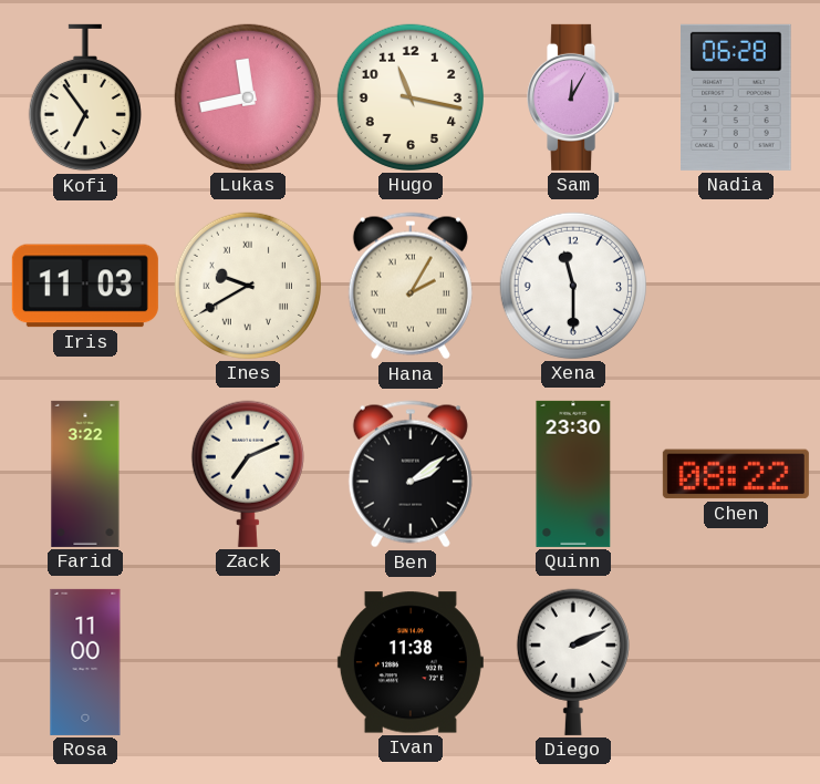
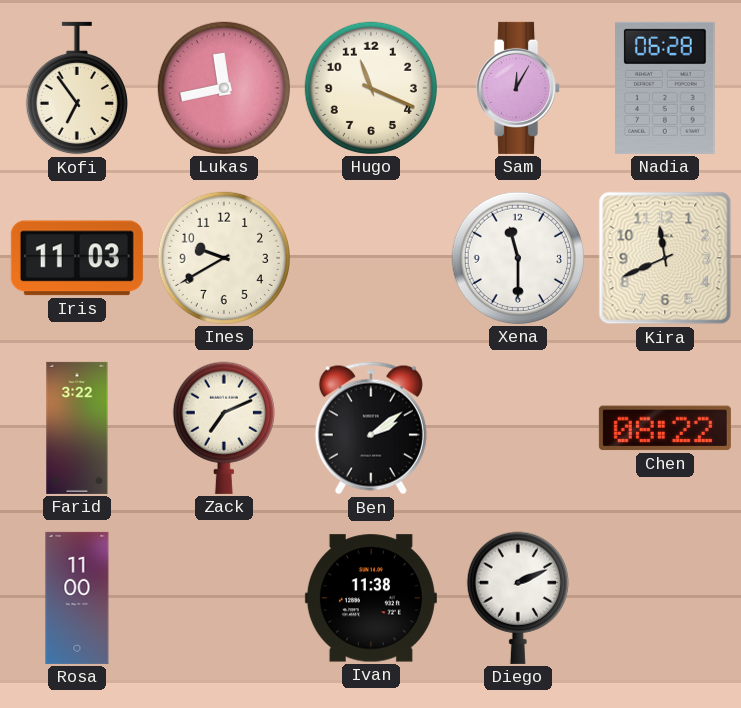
Hugo: 11:17 -> 11:19
Ines numerals: Roman -> Arabic
Hana: 2:05 -> none
Kira: none -> 11:41
Quinn: 23:30 -> none
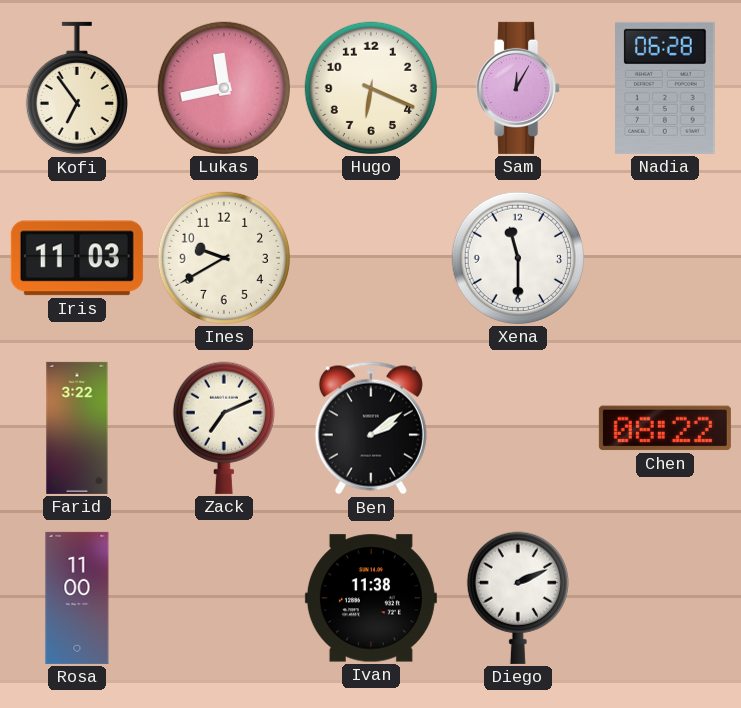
Hugo: 11:19 -> 6:19
Kira: 11:41 -> none
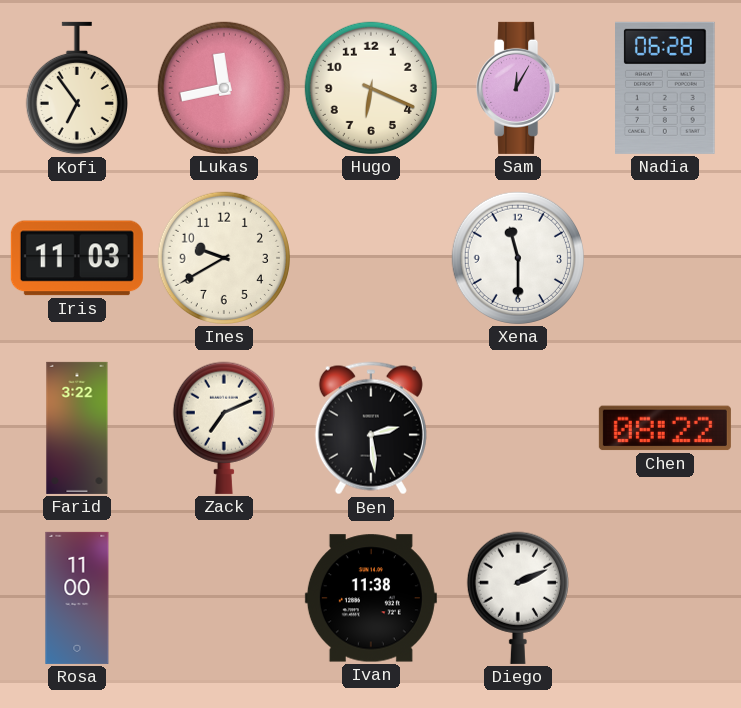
Ben: 2:09 -> 2:29
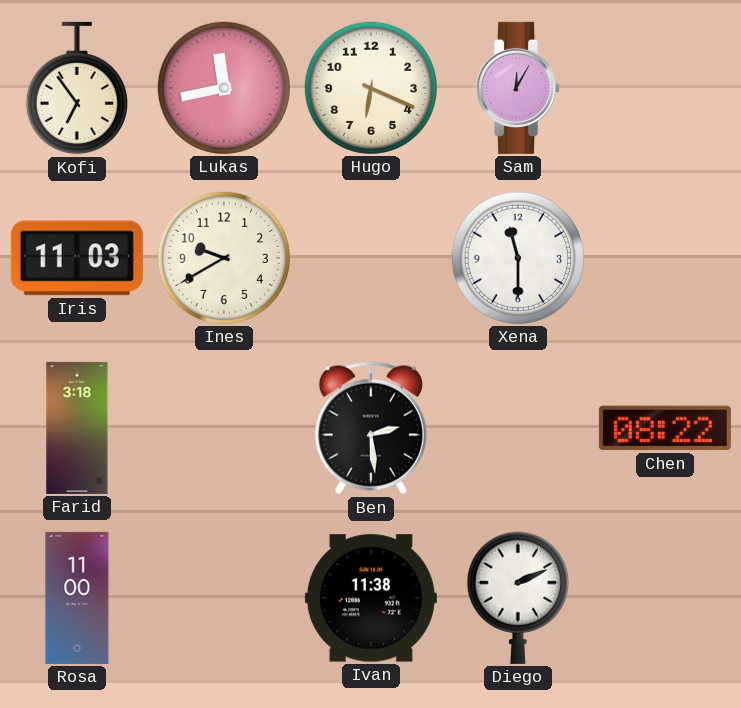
Nadia: 06:28 -> none
Farid: 3:22 -> 3:18
Zack: 7:11 -> none
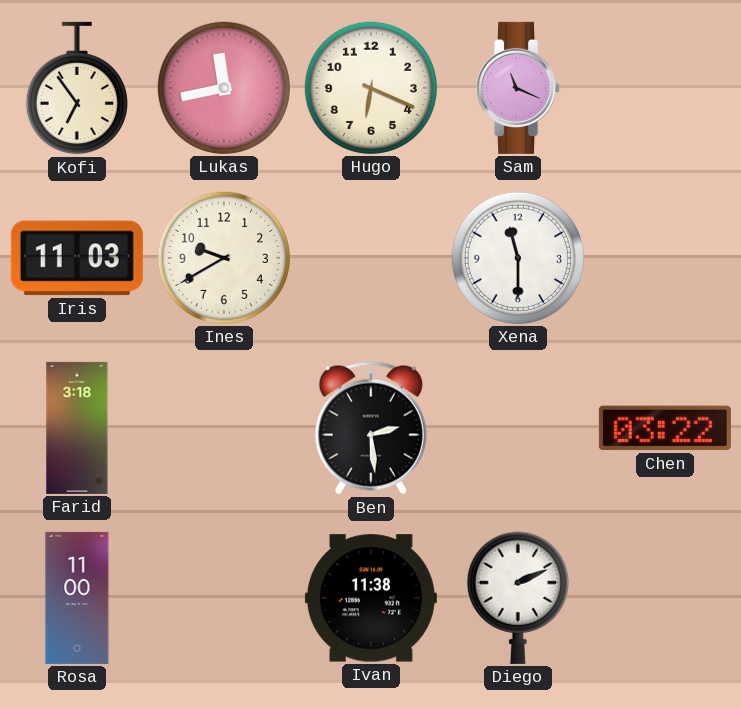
Sam: 12:05 -> 11:19
Chen: 08:22 -> 03:22
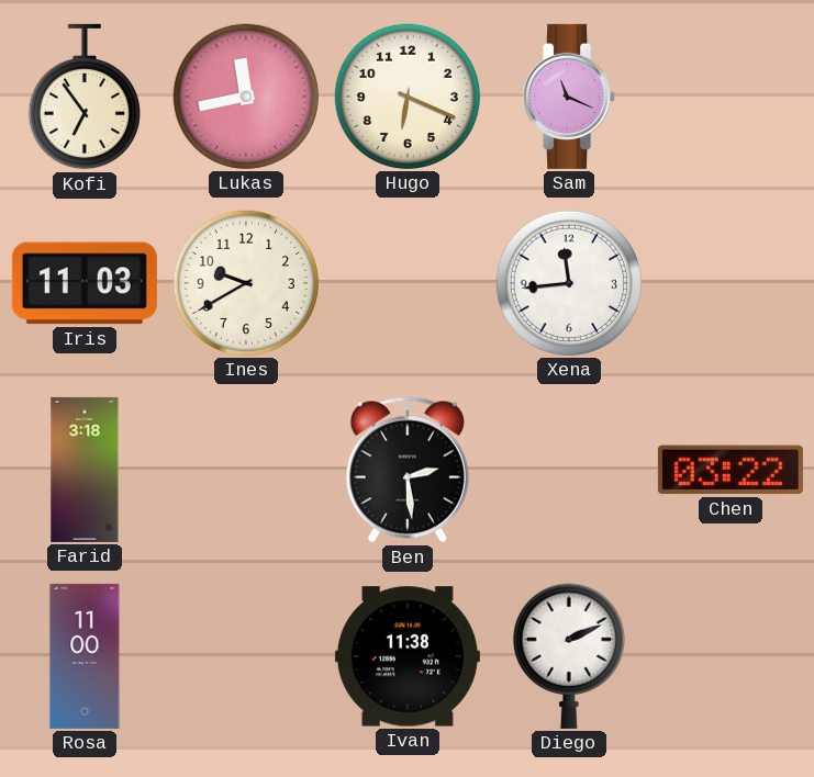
Xena: 11:30 -> 11:44
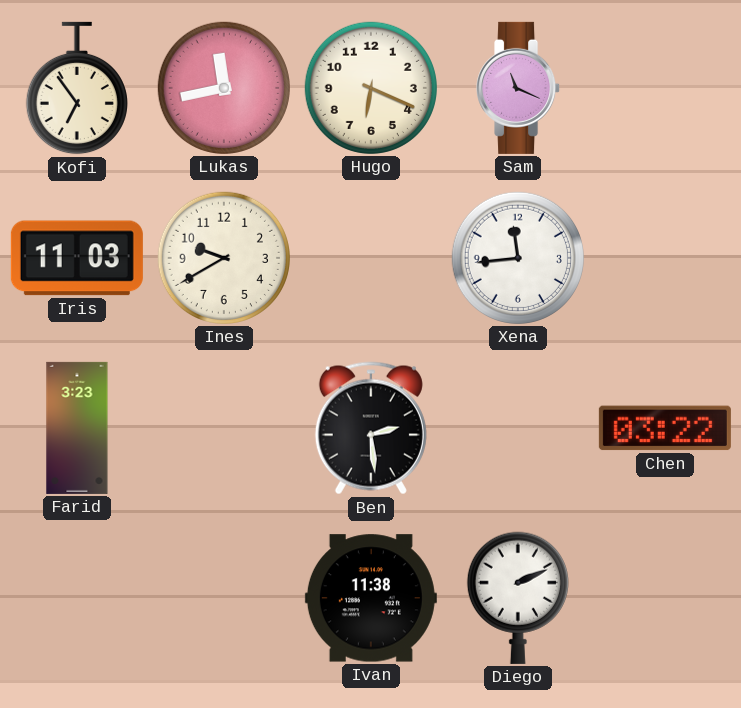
Farid: 3:18 -> 3:23
Rosa: 11:00 -> none
